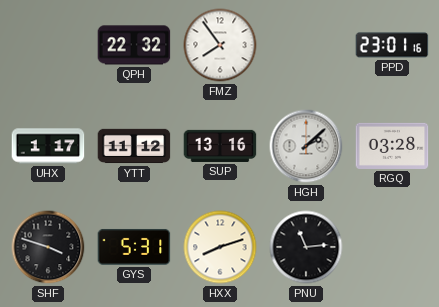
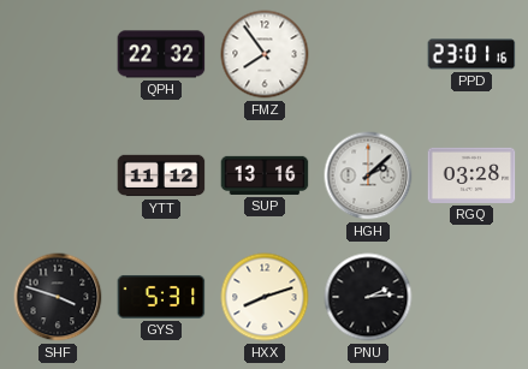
UHX: 1:17 -> none
PNU: 11:14 -> 2:14
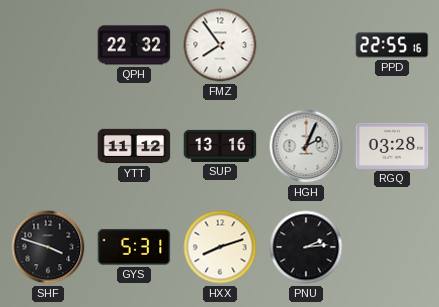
PPD: 23:01 -> 22:55
HGH: 2:08 -> 2:04
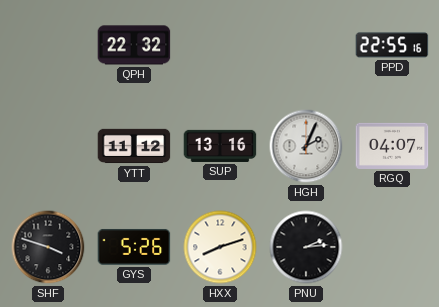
FMZ: 7:54 -> none
RGQ: 03:28 -> 04:07
GYS: 5:31 -> 5:26
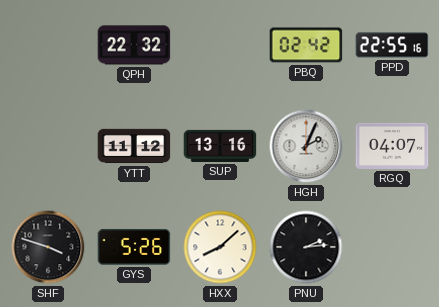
PBQ: none -> 02:42
HXX: 8:12 -> 8:08
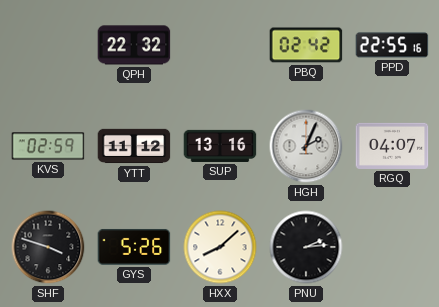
KVS: none -> 02:59
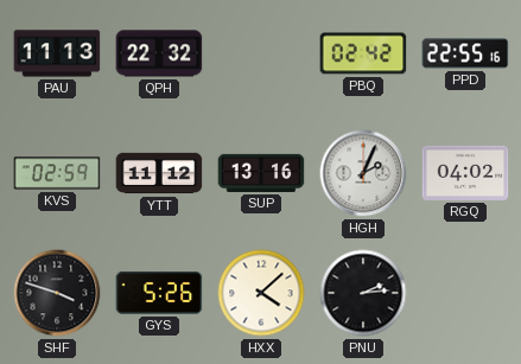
PAU: none -> 11:13
RGQ: 04:07 -> 04:02
HXX: 8:08 -> 4:08
